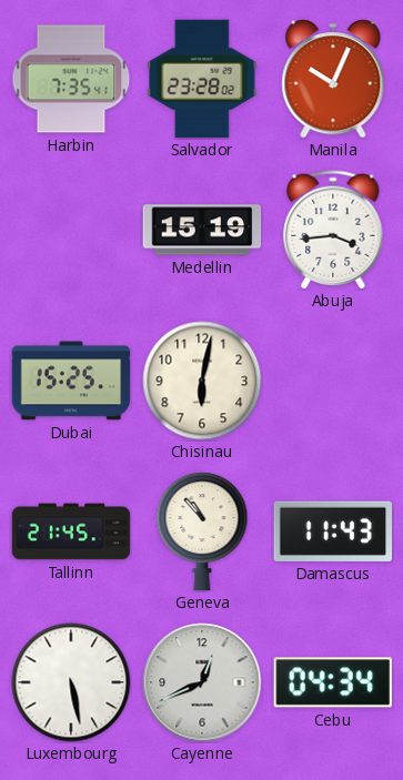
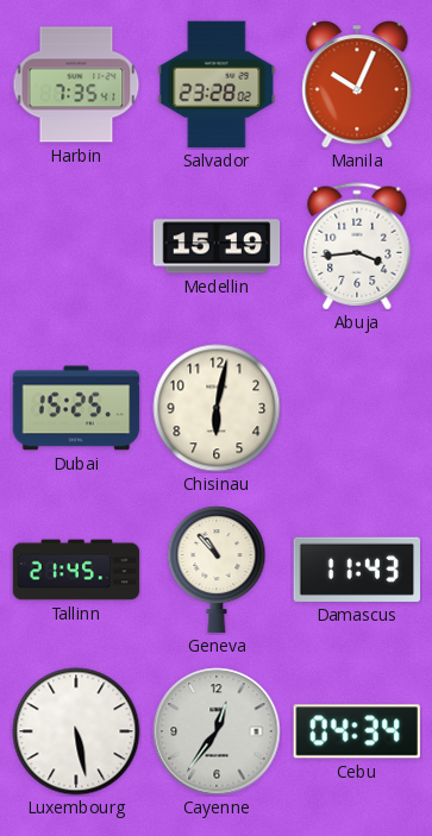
Cayenne: 12:41 -> 12:36
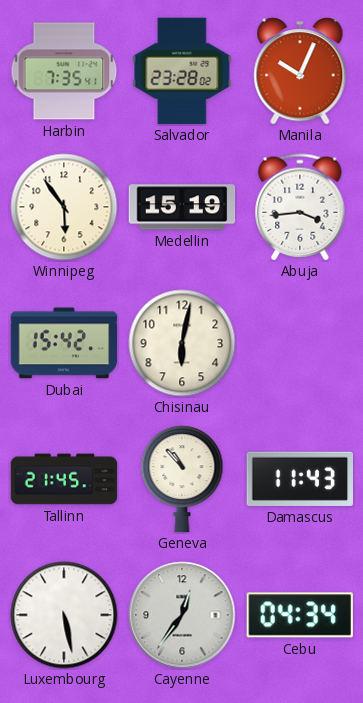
Winnipeg: none -> 5:54
Dubai: 15:25 -> 15:42
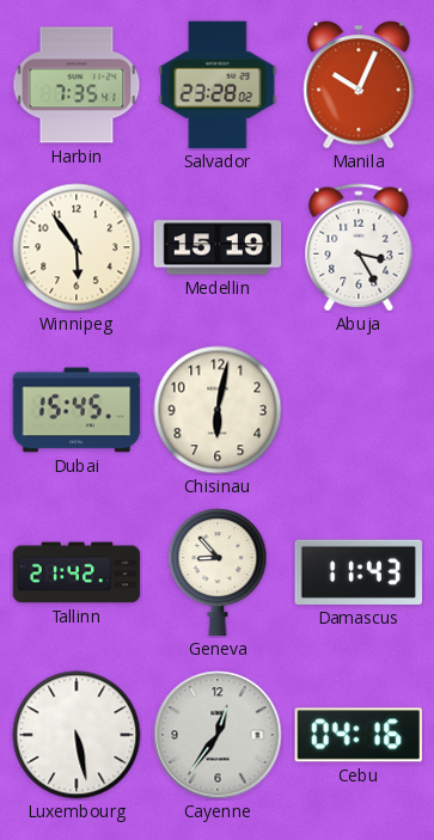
Abuja: 3:44 -> 3:25
Dubai: 15:42 -> 15:45
Tallinn: 21:45 -> 21:42
Geneva: 10:53 -> 8:53
Cebu: 04:34 -> 04:16
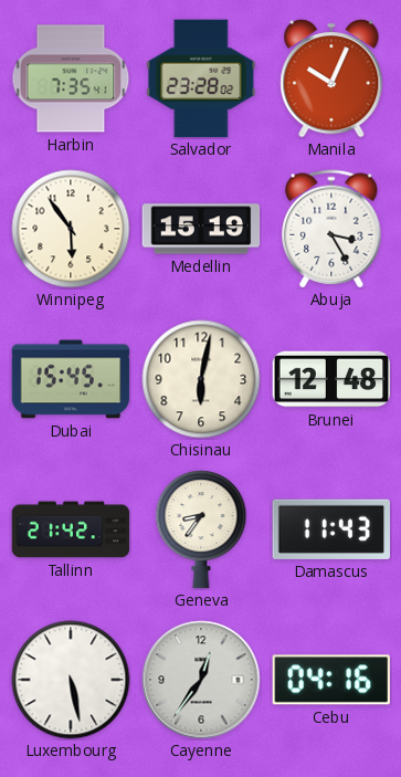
Brunei: none -> 12:48
Geneva: 8:53 -> 8:36
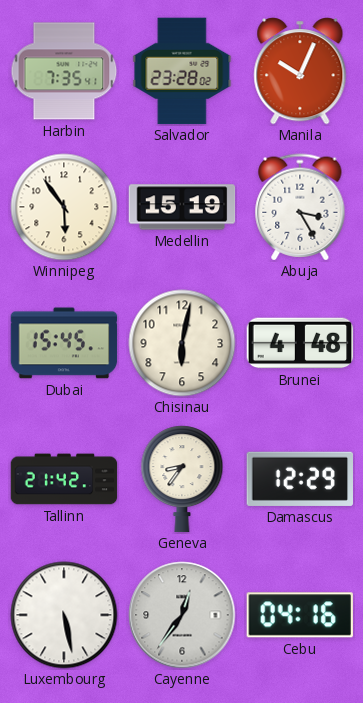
Brunei: 12:48 -> 4:48
Damascus: 11:43 -> 12:29
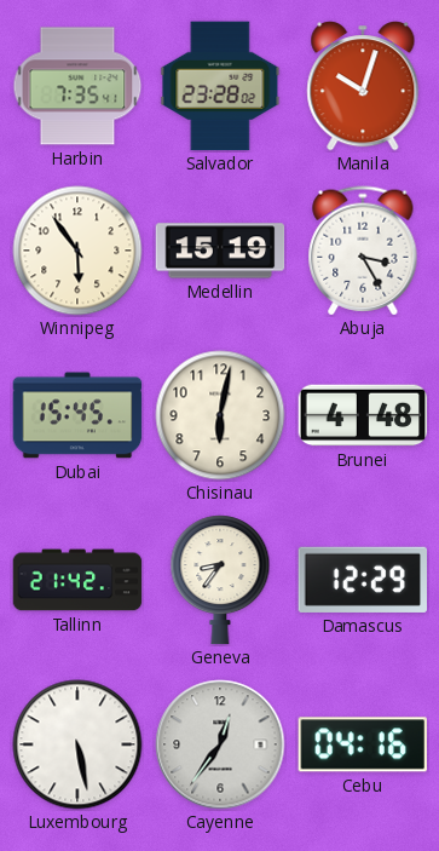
Manila: 10:04 -> 10:03
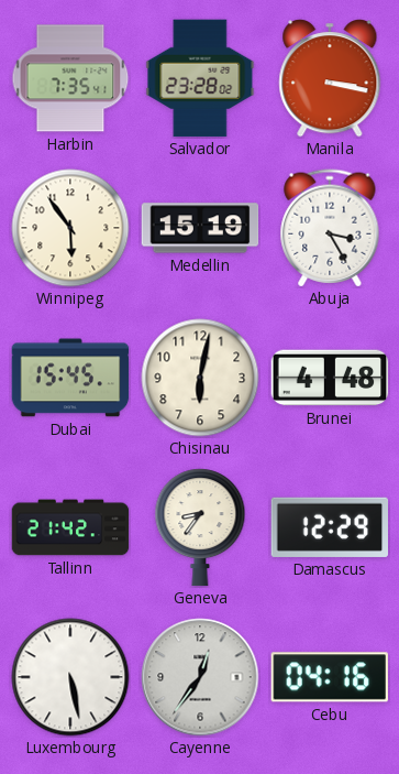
Manila: 10:03 -> 3:17
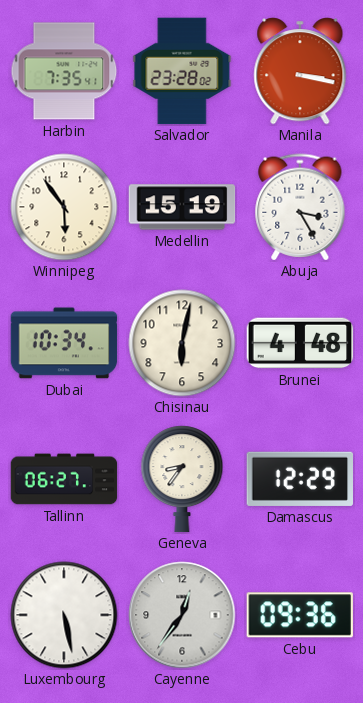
Dubai: 15:45 -> 10:34
Tallinn: 21:42 -> 06:27
Cebu: 04:16 -> 09:36
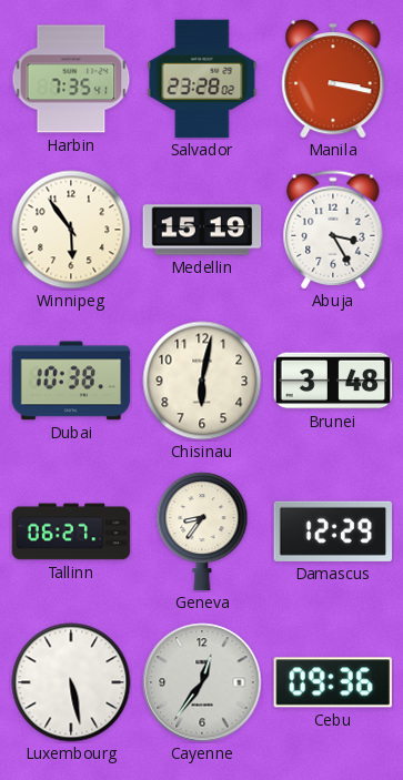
Dubai: 10:34 -> 10:38
Brunei: 4:48 -> 3:48
